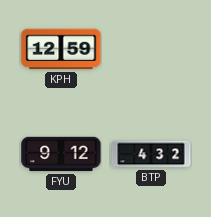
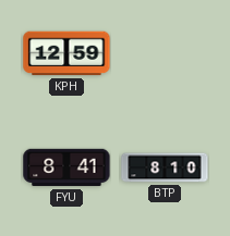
FYU: 9:12 -> 8:41
BTP: 4:32 -> 8:10
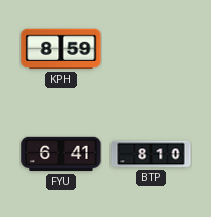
KPH: 12:59 -> 8:59
FYU: 8:41 -> 6:41
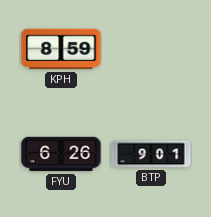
FYU: 6:41 -> 6:26
BTP: 8:10 -> 9:01
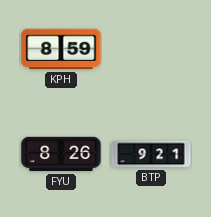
FYU: 6:26 -> 8:26
BTP: 9:01 -> 9:21
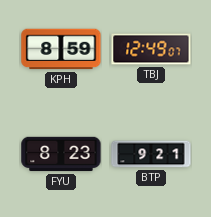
TBJ: none -> 12:49
FYU: 8:26 -> 8:23
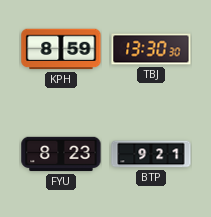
TBJ: 12:49 -> 13:30
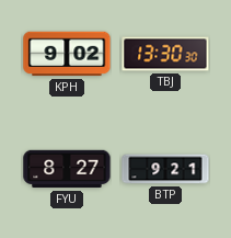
KPH: 8:59 -> 9:02
FYU: 8:23 -> 8:27
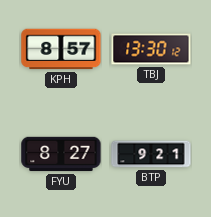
KPH: 9:02 -> 8:57
TBJ: 13:30:30 -> 13:30:12
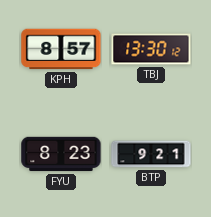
FYU: 8:27 -> 8:23
